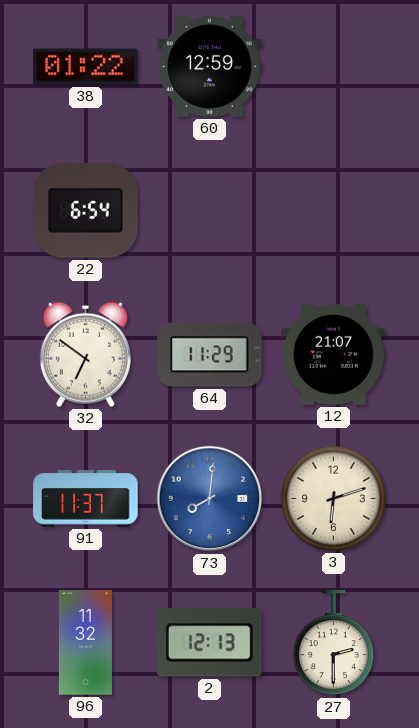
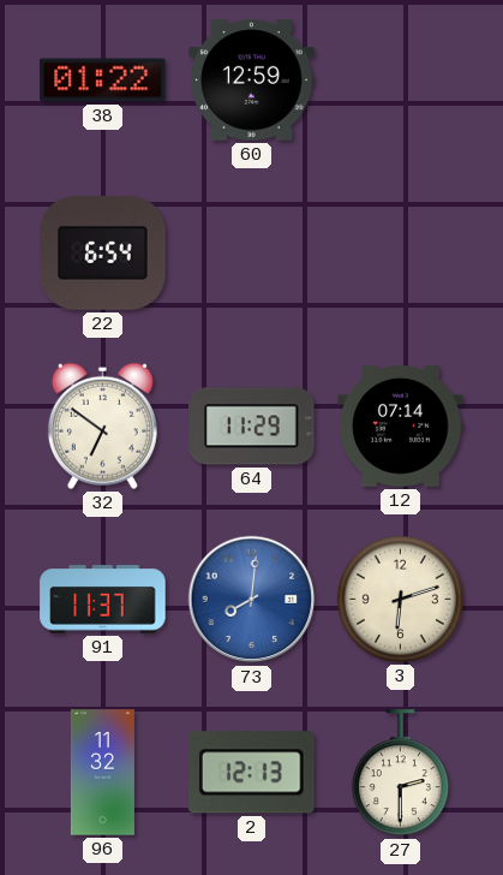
12: 21:07 -> 07:14
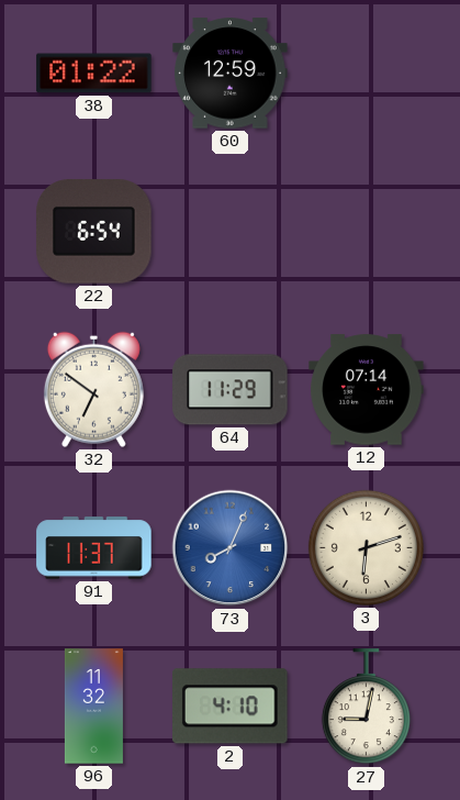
73: 8:01 -> 8:04
2: 12:13 -> 4:10
27: 2:30 -> 9:02
